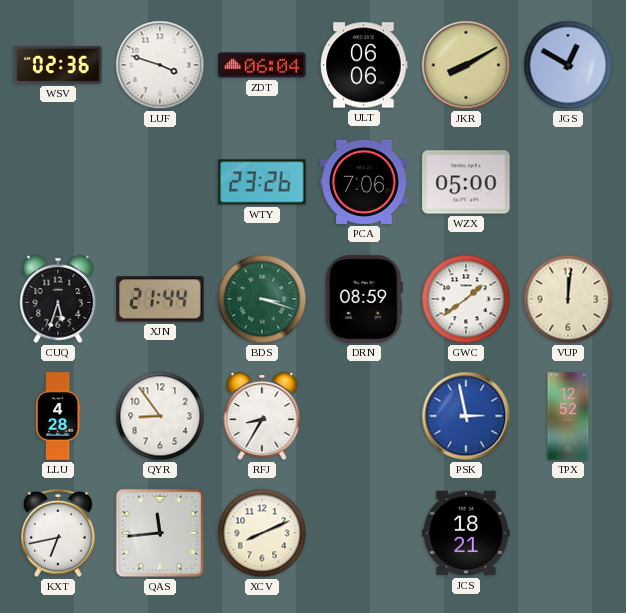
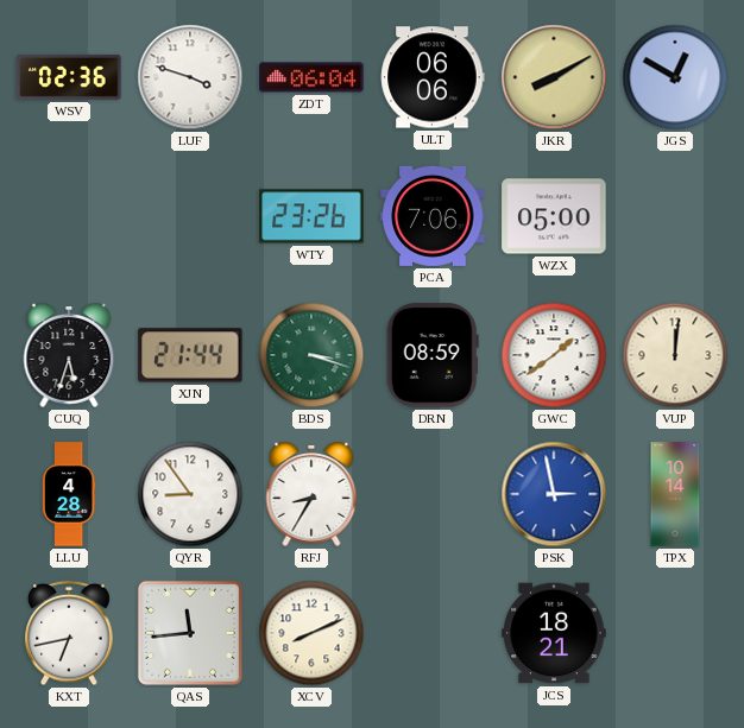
TPX: 12:52 -> 10:14
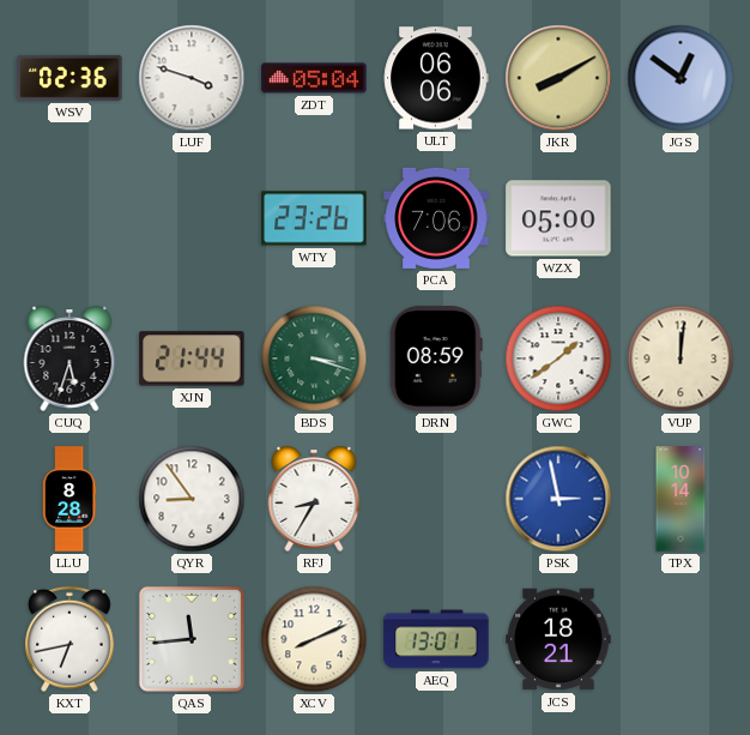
ZDT: 06:04 -> 05:04
JGS: 12:50 -> 12:51
LLU: 4:28 -> 8:28
AEQ: none -> 13:01
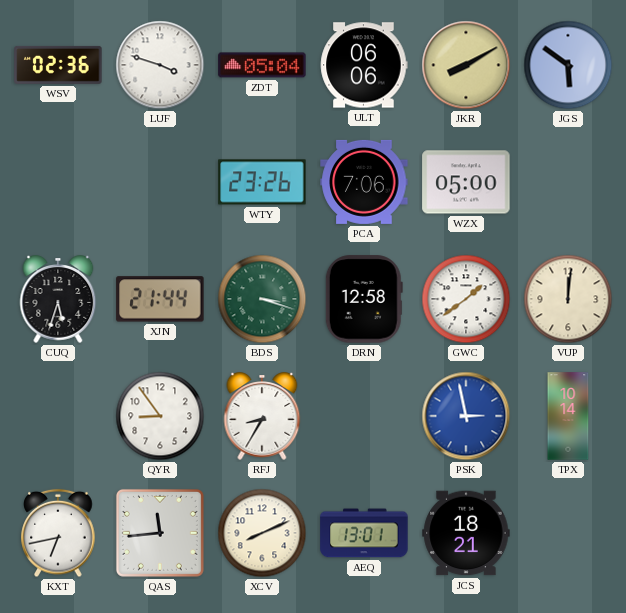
JGS: 12:51 -> 5:51
DRN: 08:59 -> 12:58
LLU: 8:28 -> none
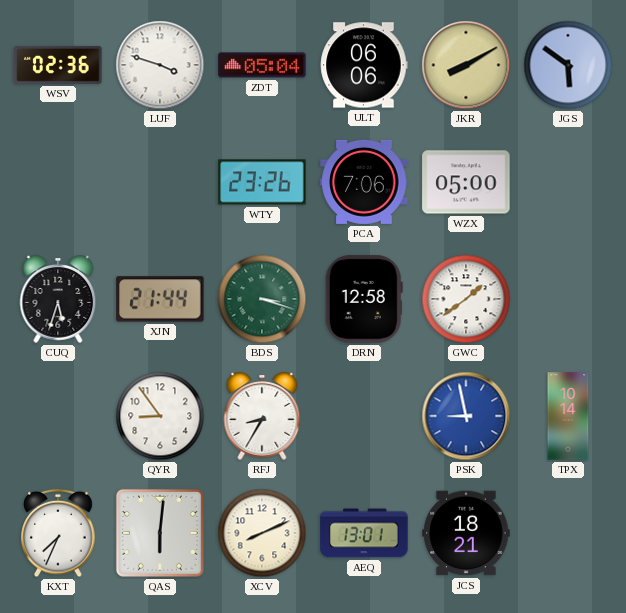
VUP: 12:01 -> none
PSK: 2:58 -> 8:58
KXT: 6:43 -> 7:34
QAS: 11:44 -> 6:01
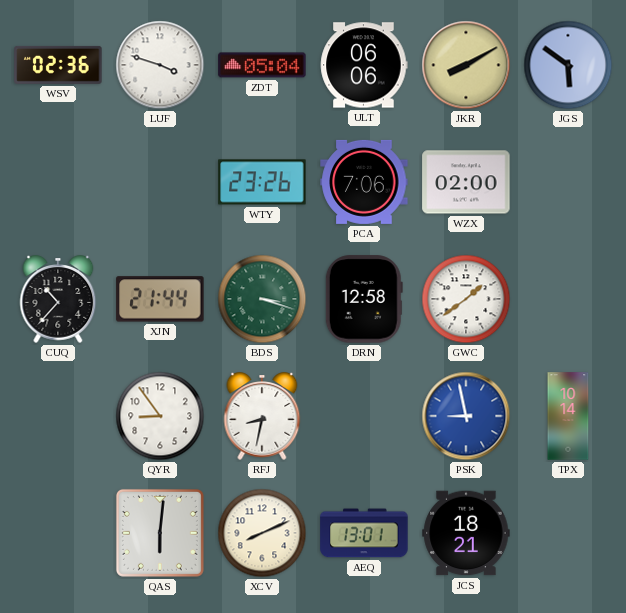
WZX: 05:00 -> 02:00
CUQ: 5:33 -> 10:37
RFJ: 8:35 -> 8:32
KXT: 7:34 -> none
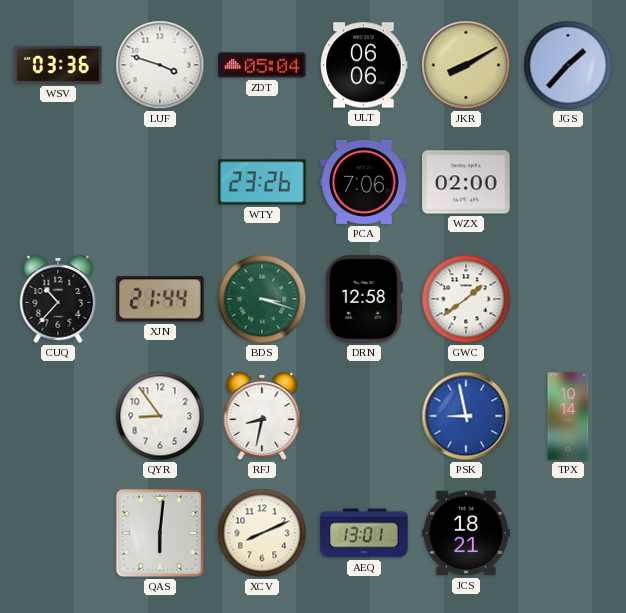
WSV: 02:36 -> 03:36
JGS: 5:51 -> 1:37
